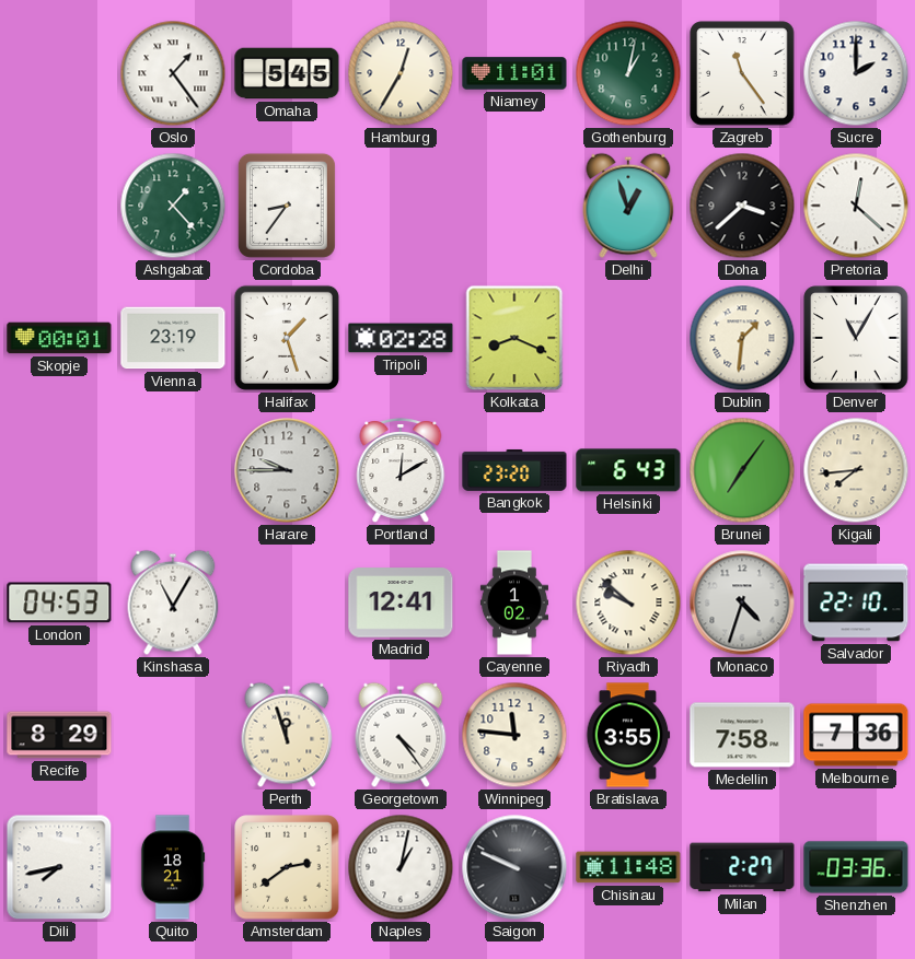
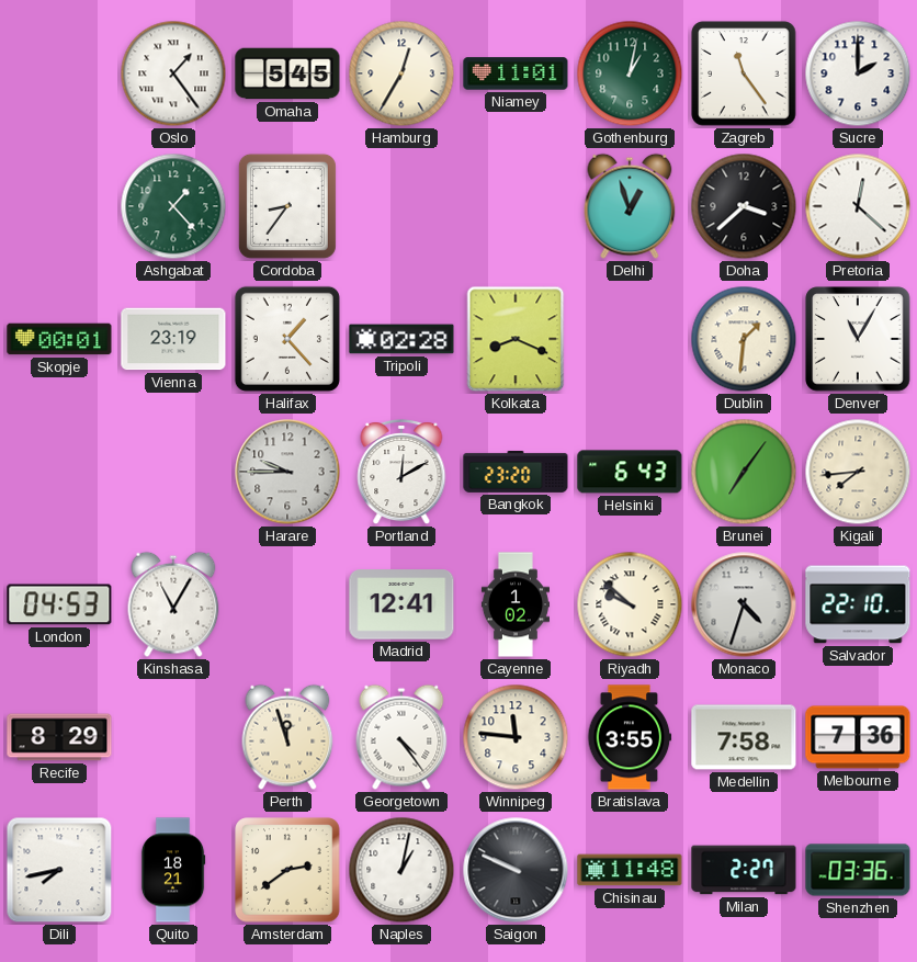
Halifax: 1:27 -> 1:23
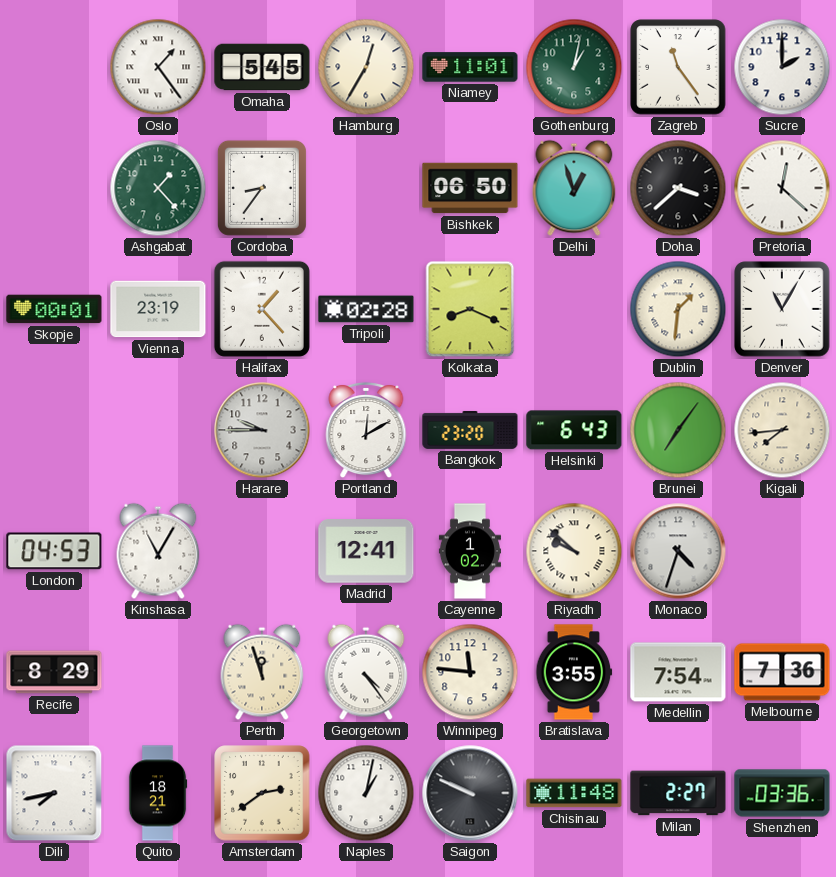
Bishkek: none -> 06:50
Salvador: 22:10 -> none
Medellin: 7:58 -> 7:54
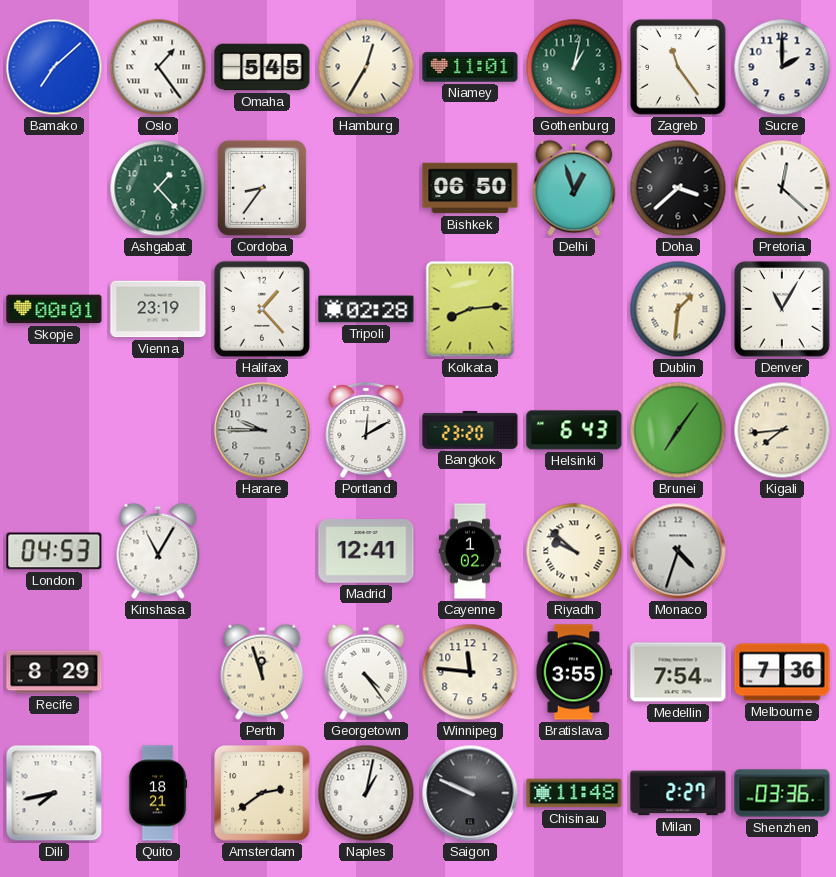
Bamako: none -> 7:08
Kolkata: 8:19 -> 8:14
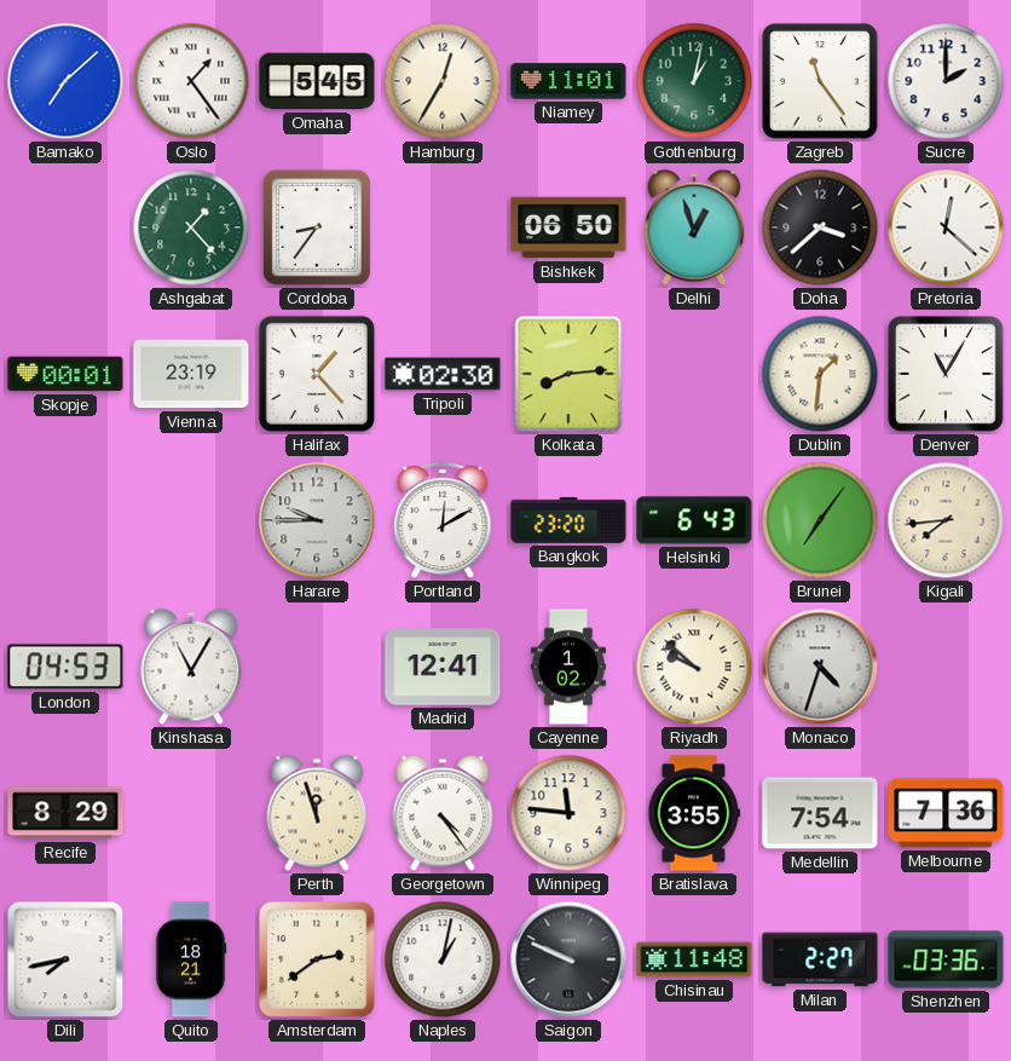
Tripoli: 02:28 -> 02:30
